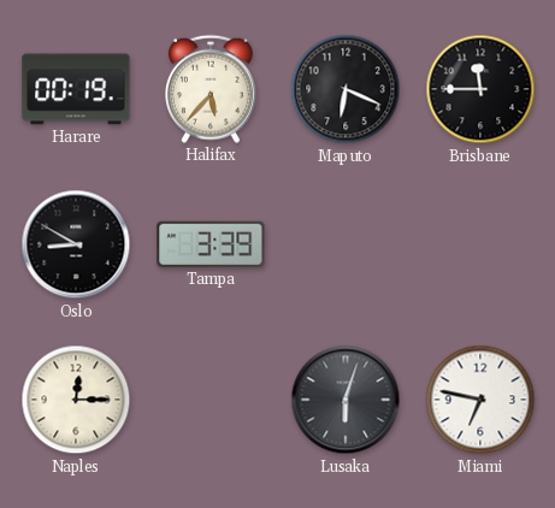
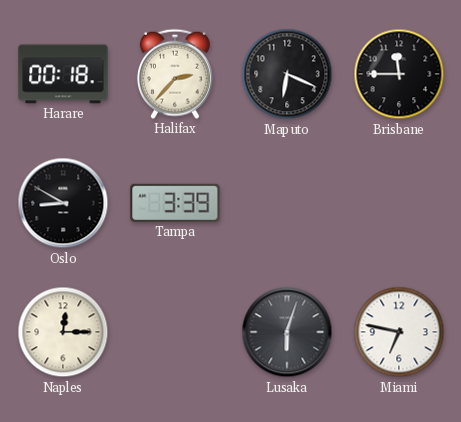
Harare: 00:19 -> 00:18
Halifax: 5:37 -> 2:37
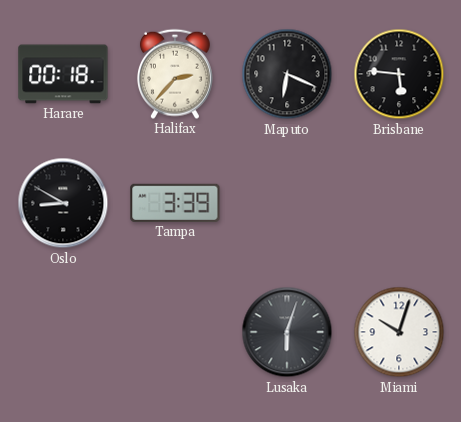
Brisbane: 11:45 -> 5:46
Naples: 12:15 -> none
Miami: 6:47 -> 10:03
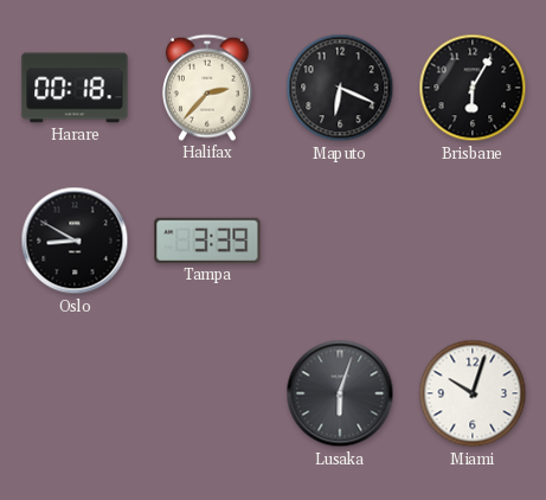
Brisbane: 5:46 -> 6:05
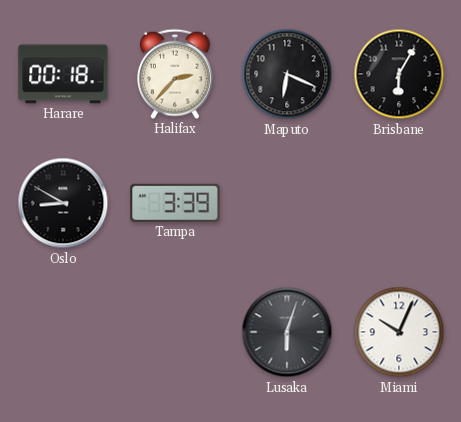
Miami: 10:03 -> 10:04
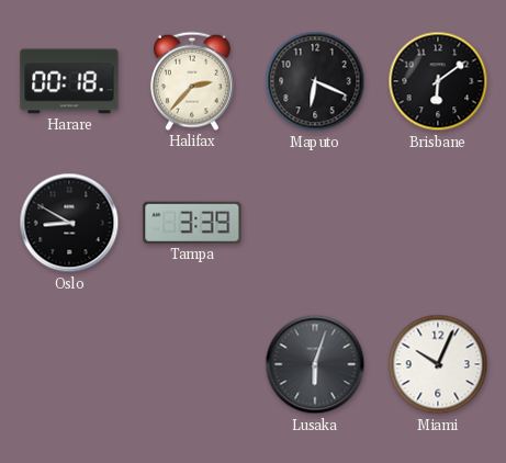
Brisbane: 6:05 -> 6:09
